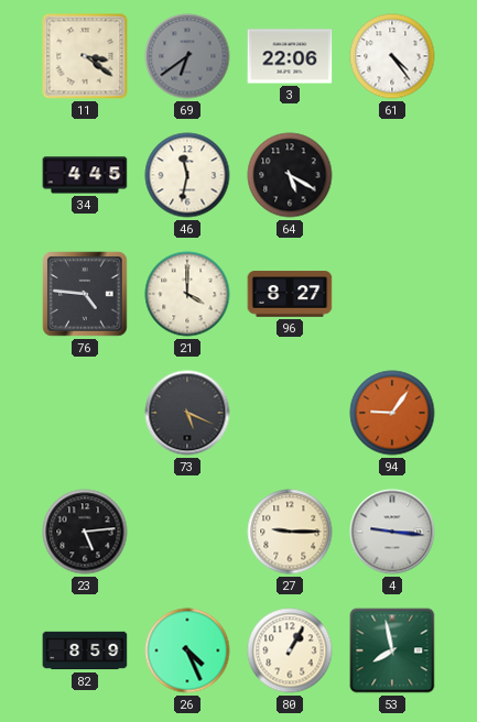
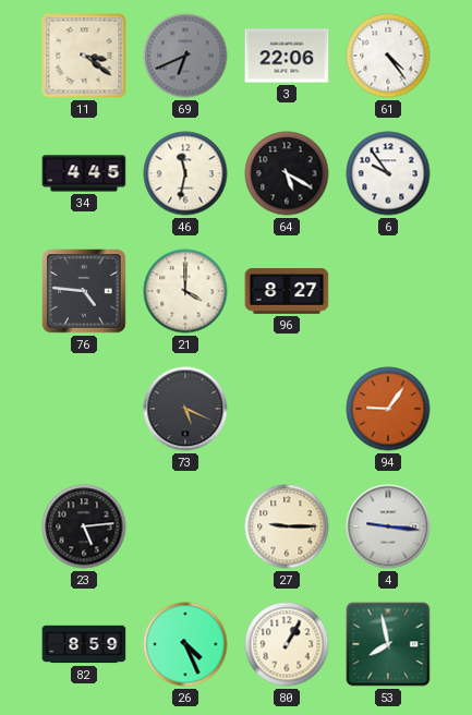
69: 6:39 -> 6:41
6: none -> 9:54
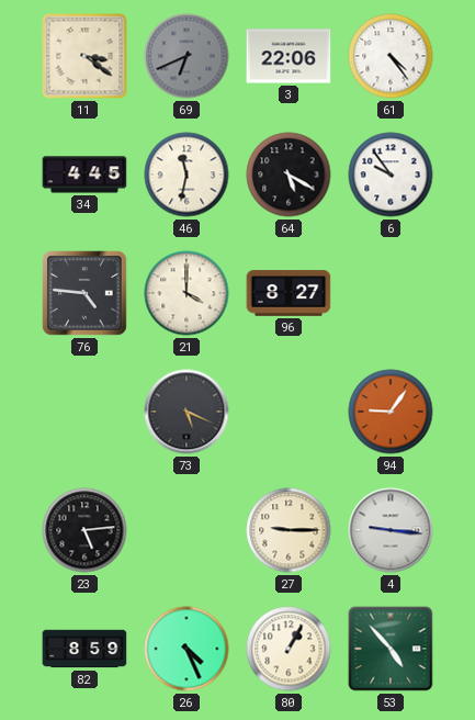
53: 7:58 -> 4:53
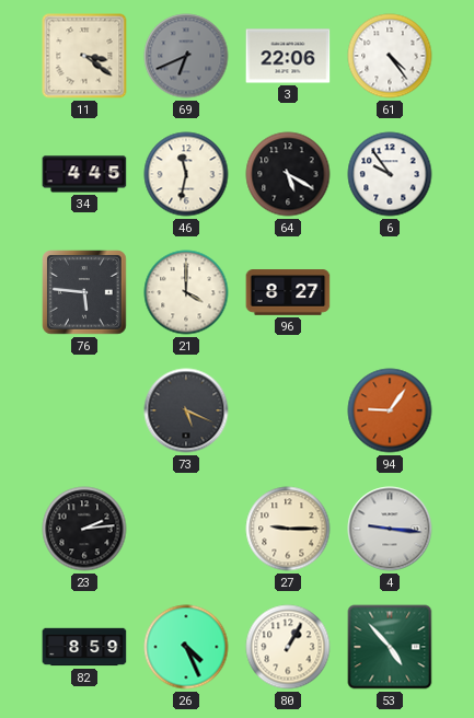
76: 4:46 -> 5:46
23: 5:14 -> 2:14
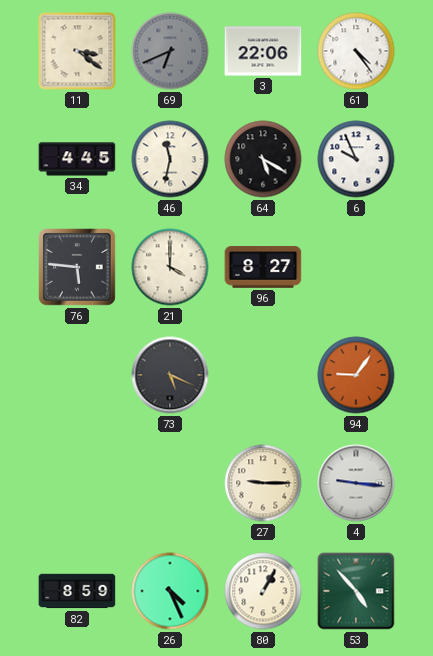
6: 9:54 -> 9:56
23: 2:14 -> none
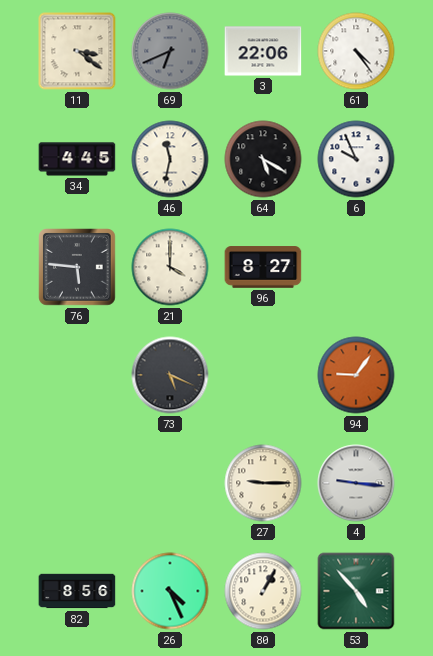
82: 8:59 -> 8:56
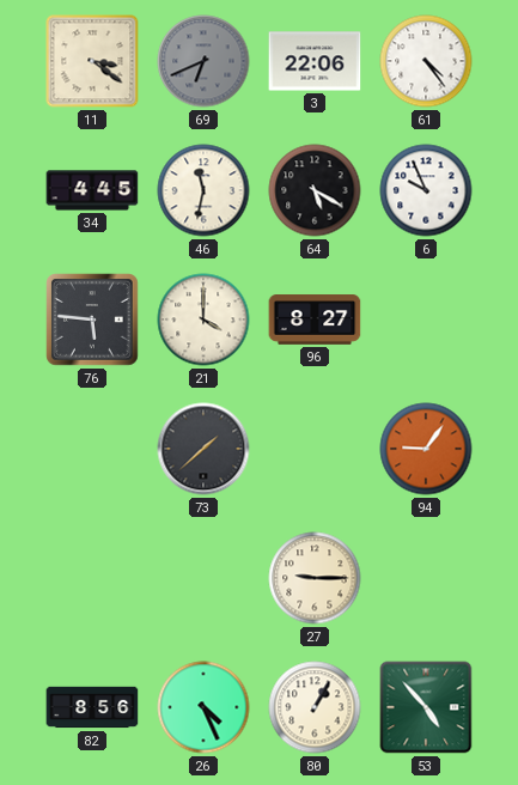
73: 5:19 -> 1:38
4: 9:16 -> none
